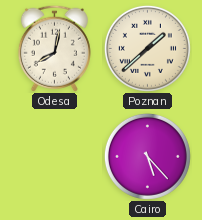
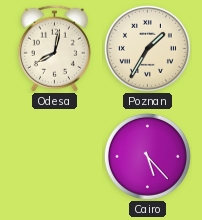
Poznan: 1:38 -> 1:35
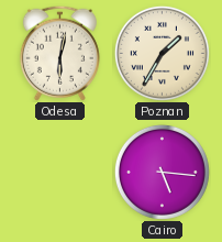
Odesa: 8:02 -> 6:02
Cairo: 5:23 -> 5:16
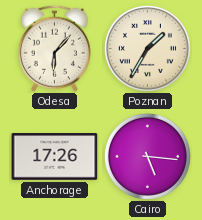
Odesa: 6:02 -> 6:07
Anchorage: none -> 17:26
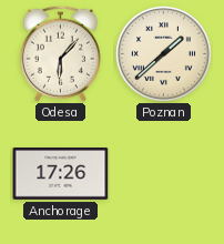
Poznan: 1:35 -> 1:38
Cairo: 5:16 -> none
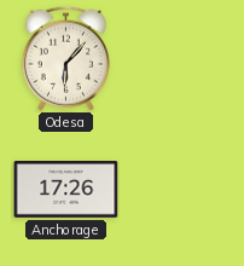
Poznan: 1:38 -> none
